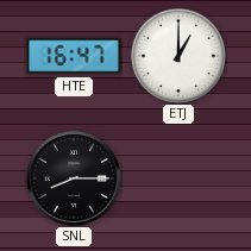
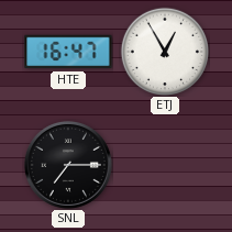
ETJ: 1:00 -> 12:55
SNL: 8:15 -> 7:15
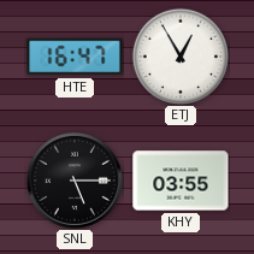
SNL: 7:15 -> 5:15
KHY: none -> 03:55
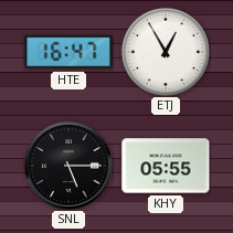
KHY: 03:55 -> 05:55
